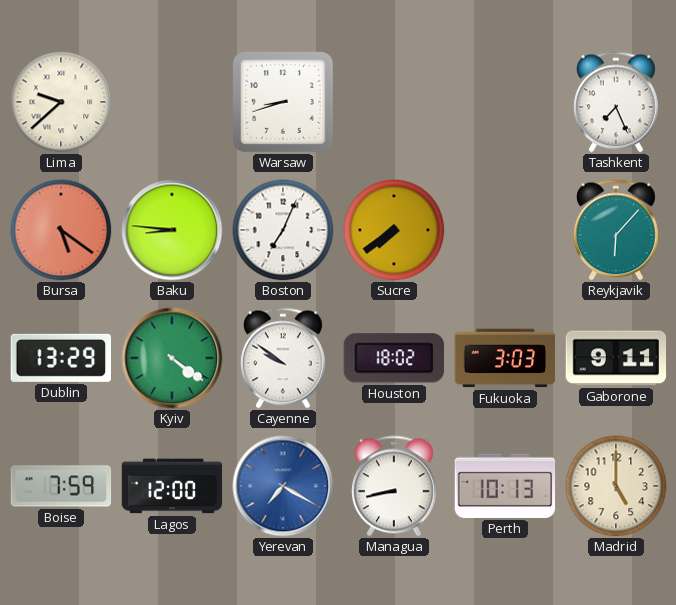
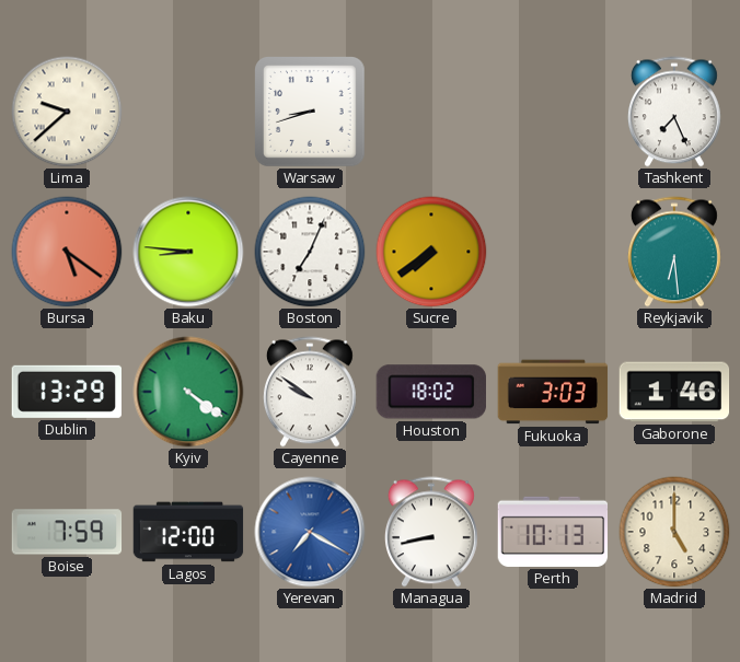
Reykjavik: 6:07 -> 6:29
Gaborone: 9:11 -> 1:46
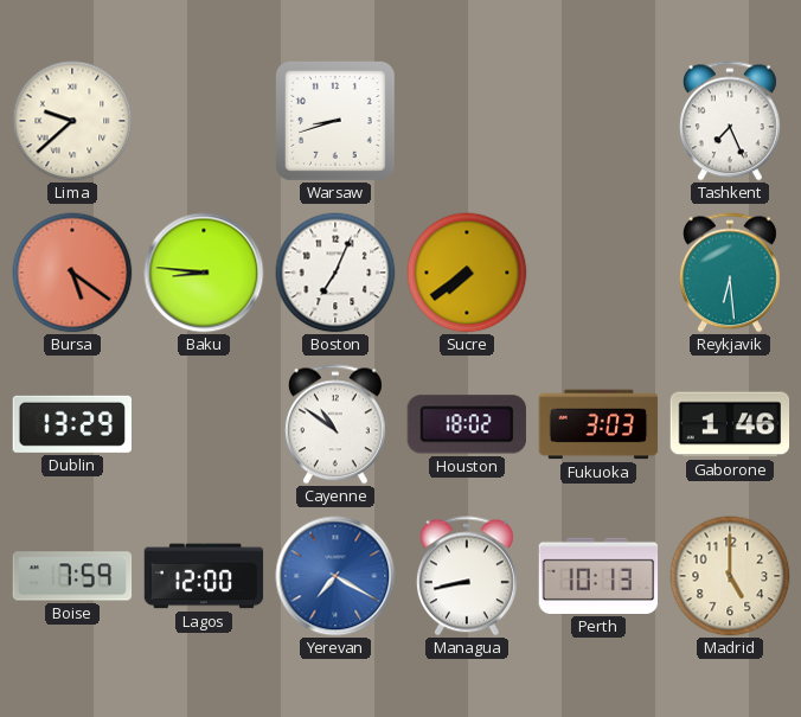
Kyiv: 4:21 -> none
Cayenne: 9:51 -> 10:51
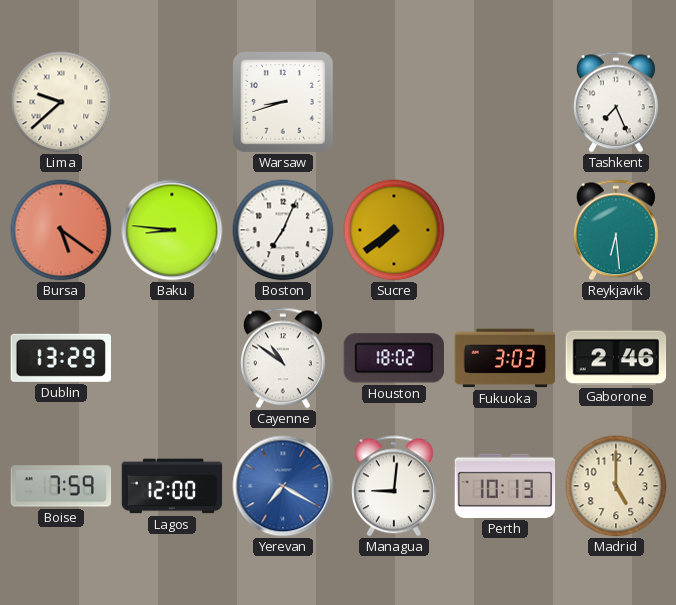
Gaborone: 1:46 -> 2:46
Managua: 8:43 -> 9:01
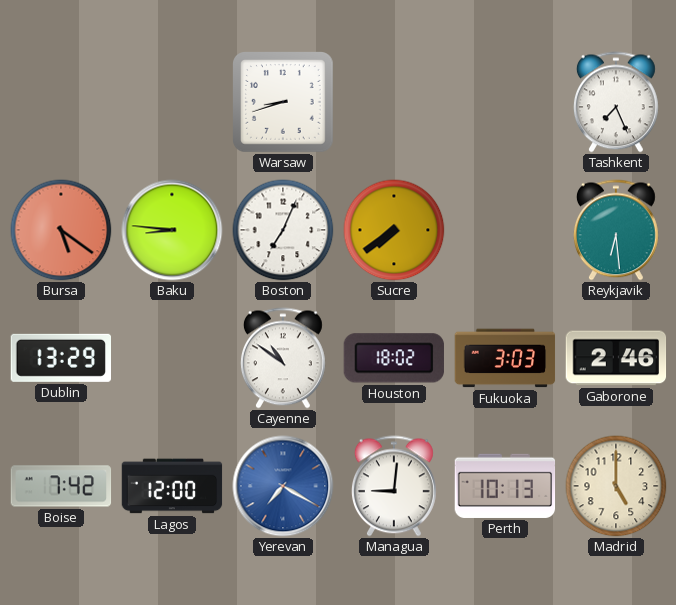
Lima: 9:38 -> none
Boise: 7:59 -> 7:42
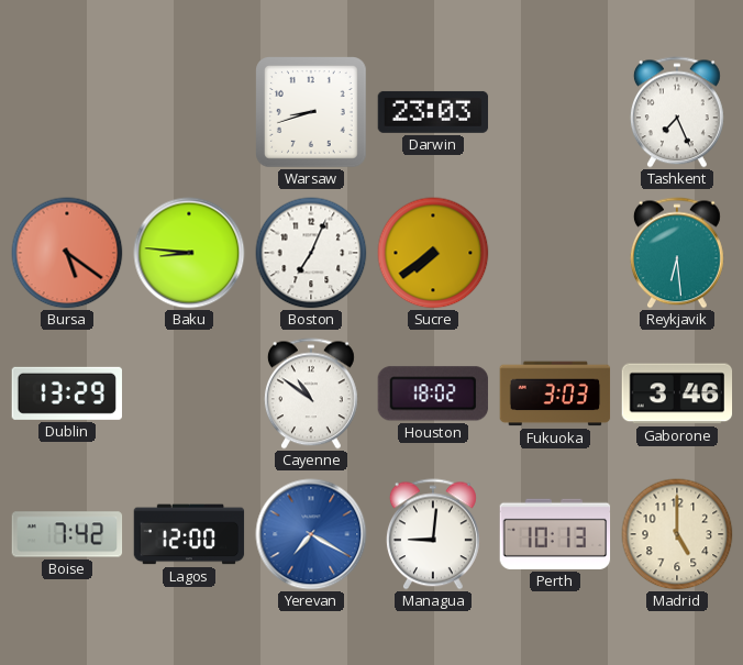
Darwin: none -> 23:03
Gaborone: 2:46 -> 3:46
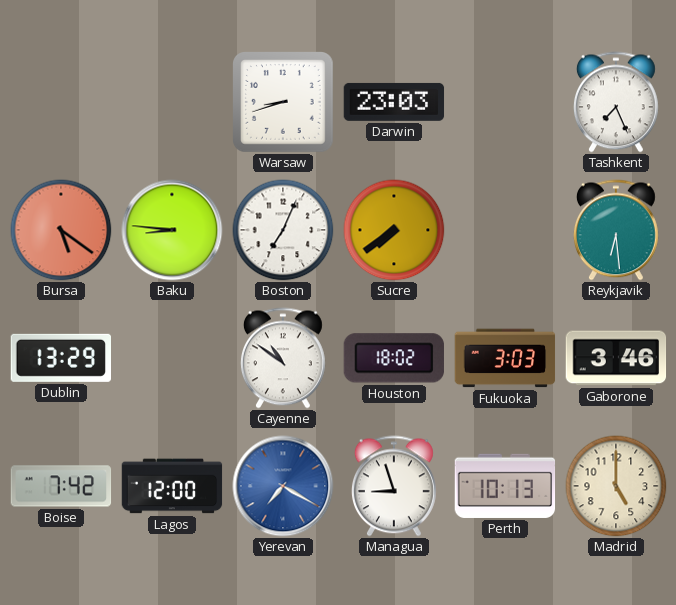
Managua: 9:01 -> 8:57
